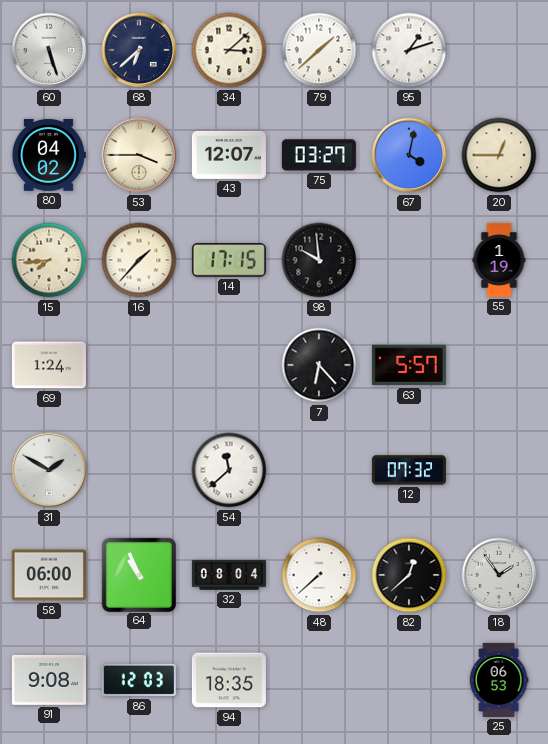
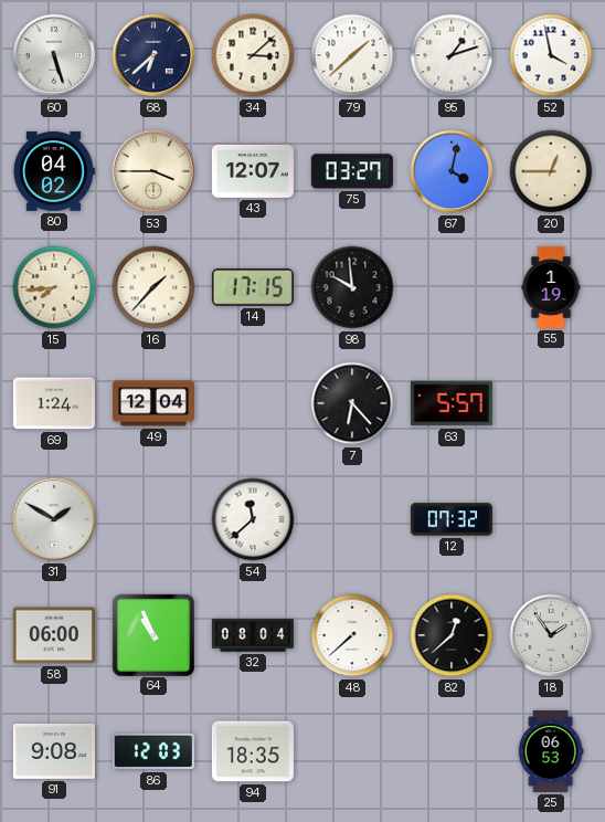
52: none -> 3:58
49: none -> 12:04
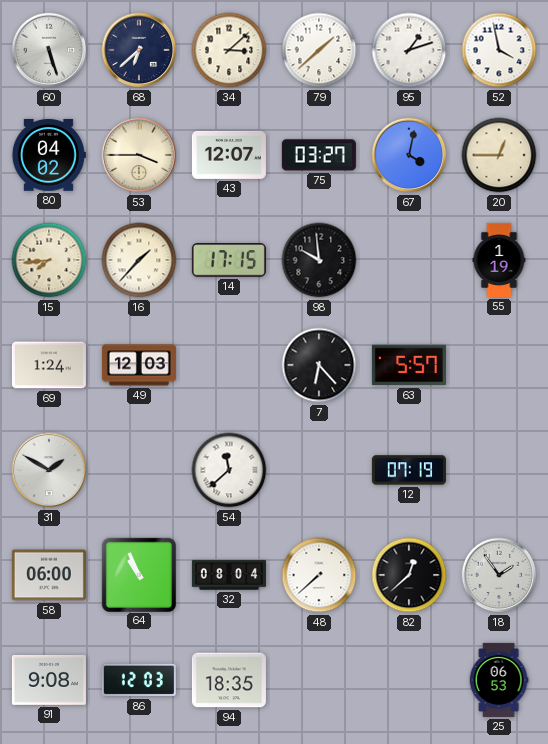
49: 12:04 -> 12:03
12: 07:32 -> 07:19
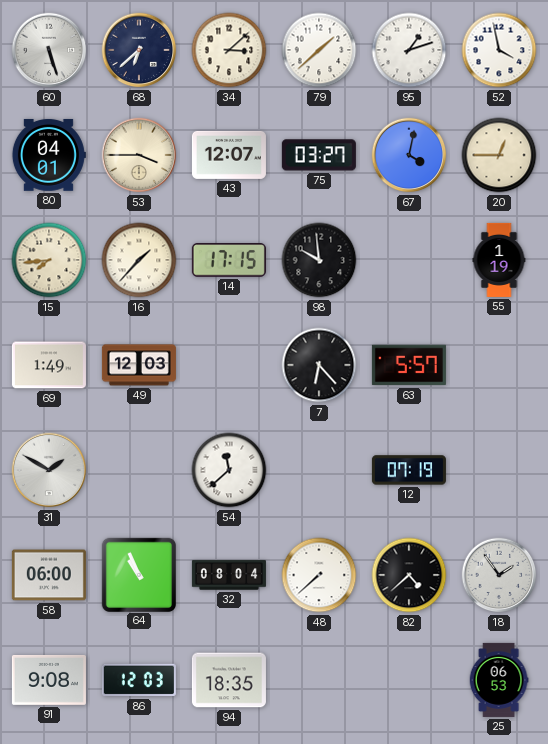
80: 04:02 -> 04:01
69: 1:24 -> 1:49
82: 12:38 -> 4:38
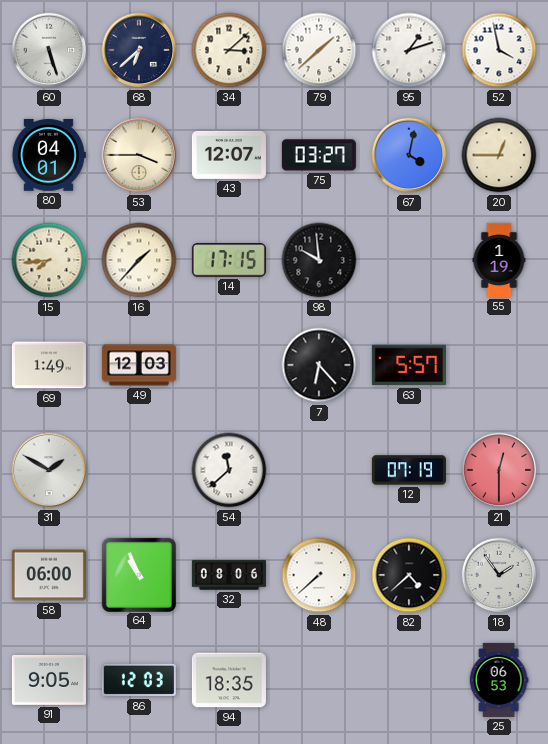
21: none -> 12:30
32: 08:04 -> 08:06
91: 9:08 -> 9:05
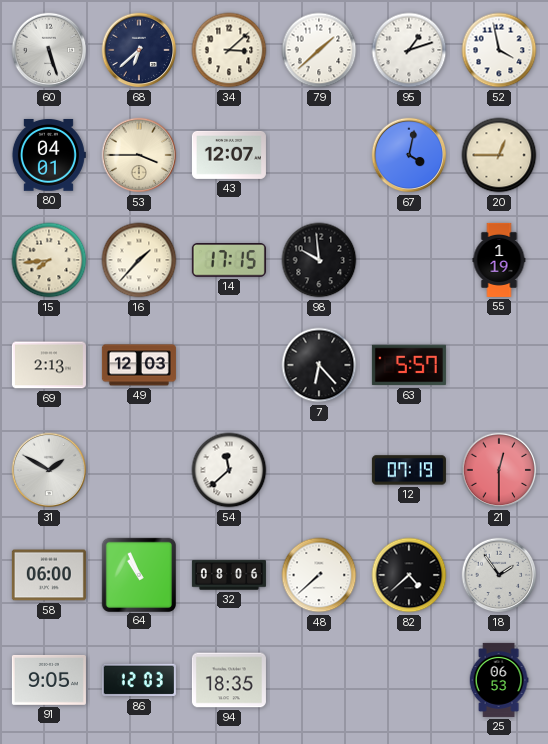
75: 03:27 -> none
69: 1:49 -> 2:13
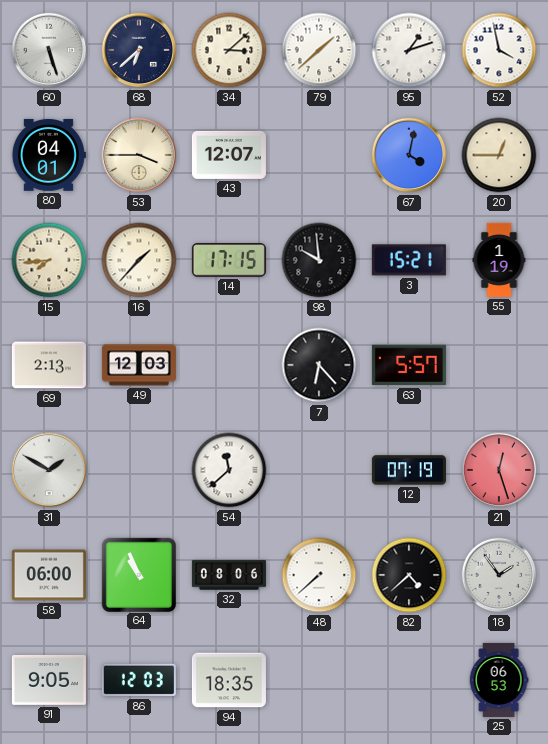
3: none -> 15:21
21: 12:30 -> 12:27
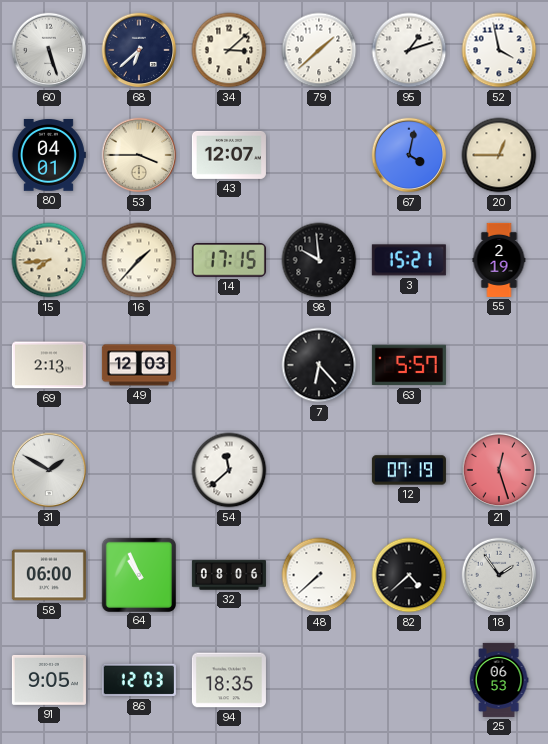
55: 1:19 -> 2:19
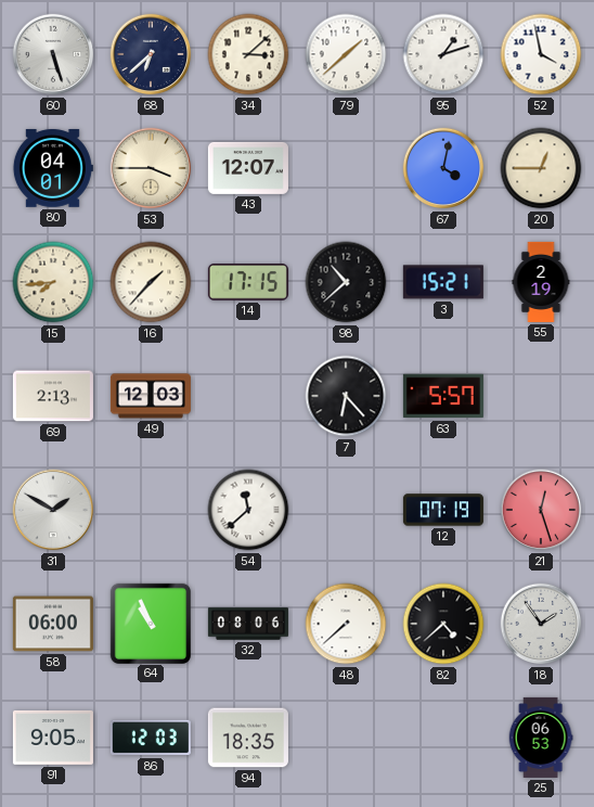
98: 9:59 -> 10:38
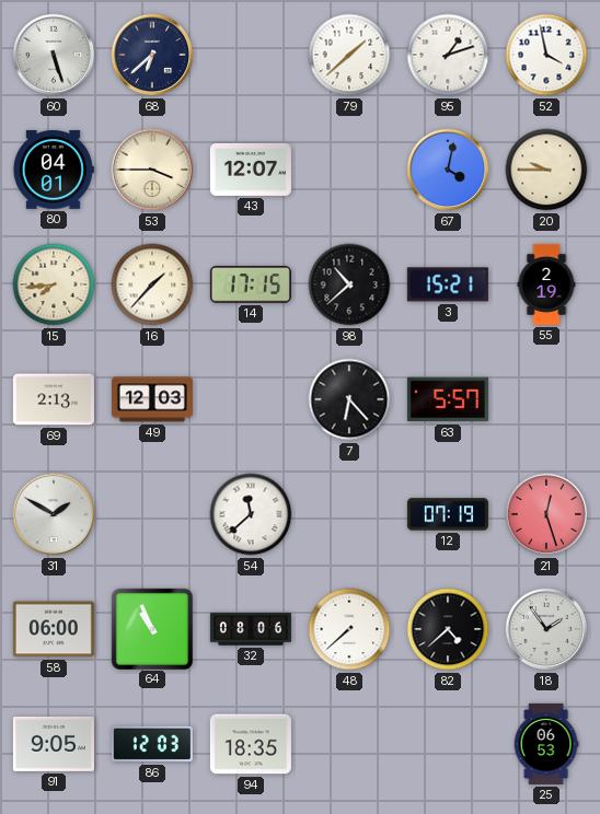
34: 3:08 -> none
20: 12:45 -> 9:45
